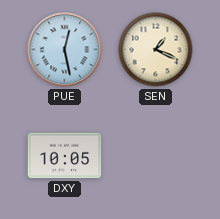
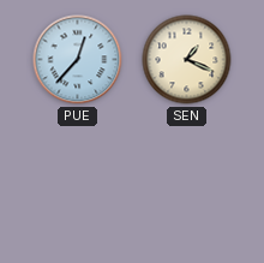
PUE: 12:28 -> 12:37
DXY: 10:05 -> none
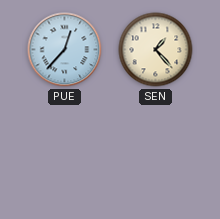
SEN: 1:19 -> 1:23
